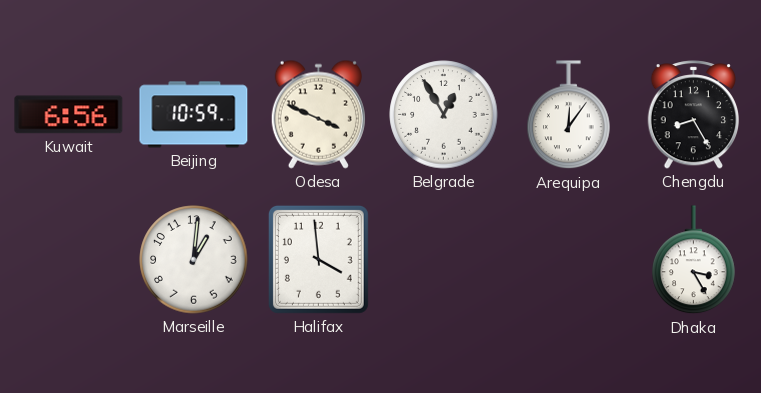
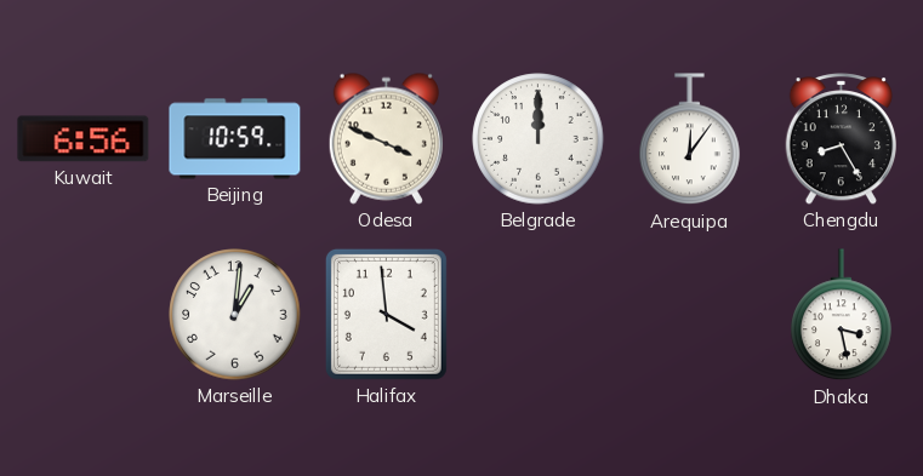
Belgrade: 12:55 -> 12:00
Dhaka: 3:25 -> 3:28
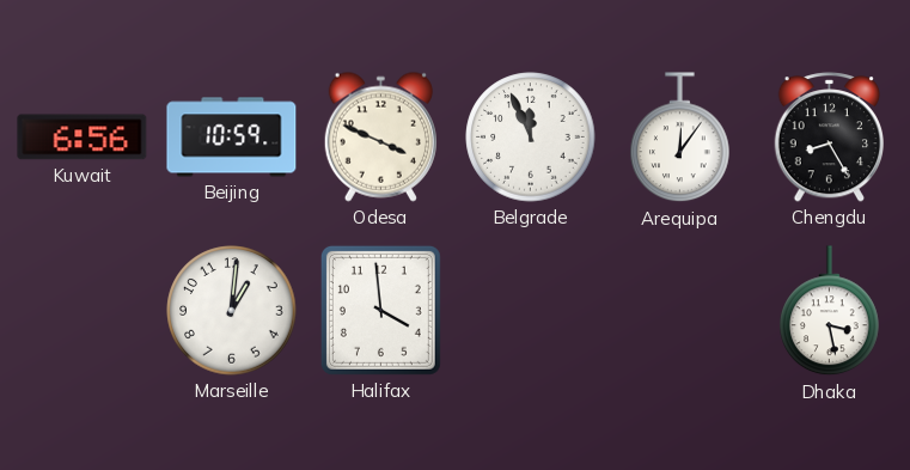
Belgrade: 12:00 -> 11:56
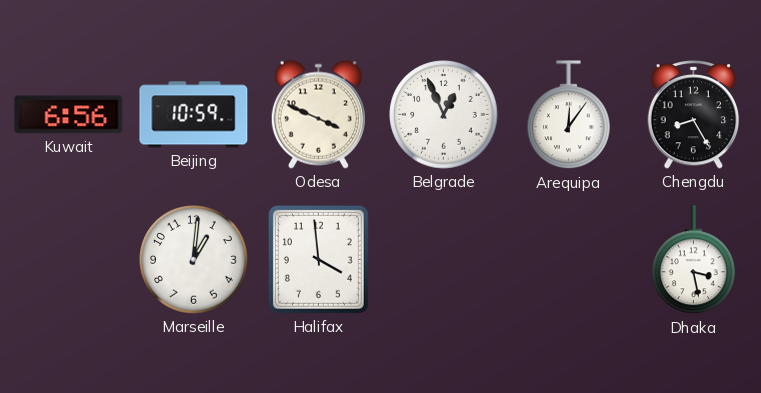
Belgrade: 11:56 -> 12:56
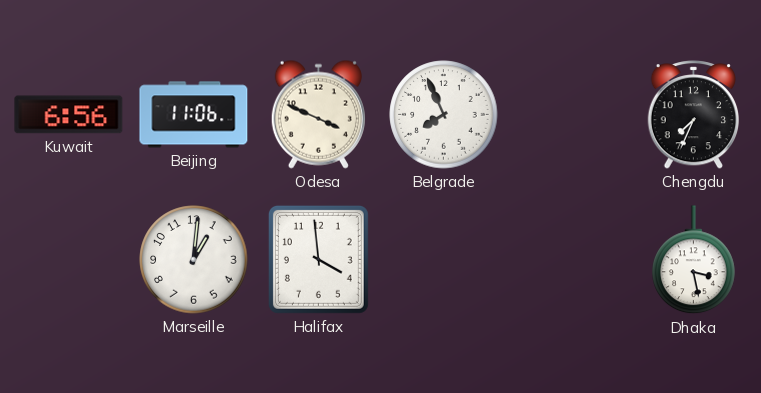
Beijing: 10:59 -> 11:06
Belgrade: 12:56 -> 7:56
Arequipa: 12:06 -> none
Chengdu: 8:25 -> 7:34
